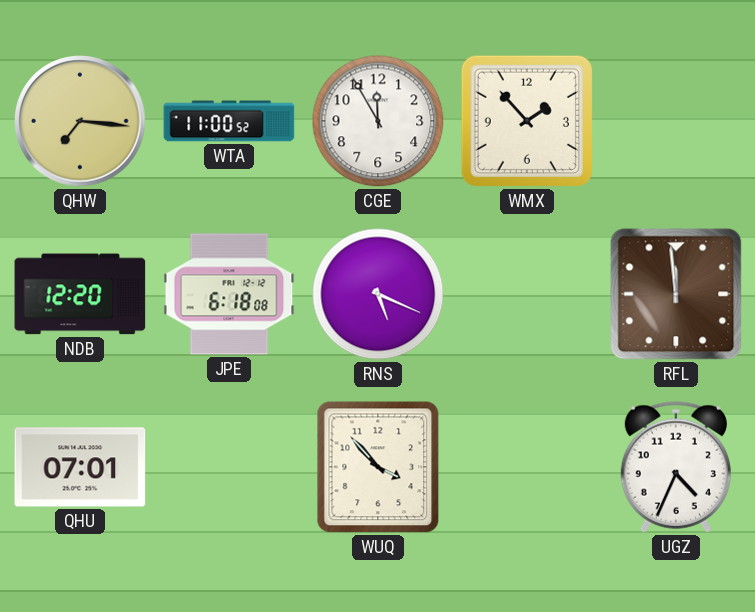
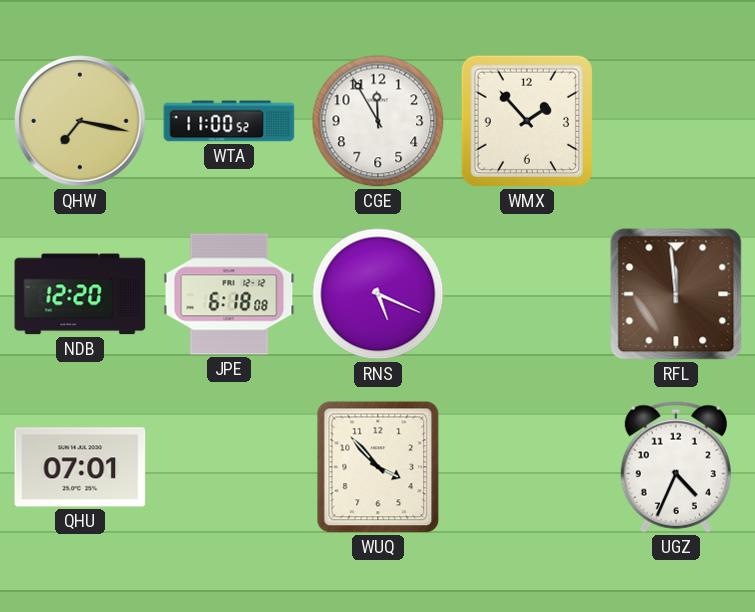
QHW: 7:16 -> 7:17
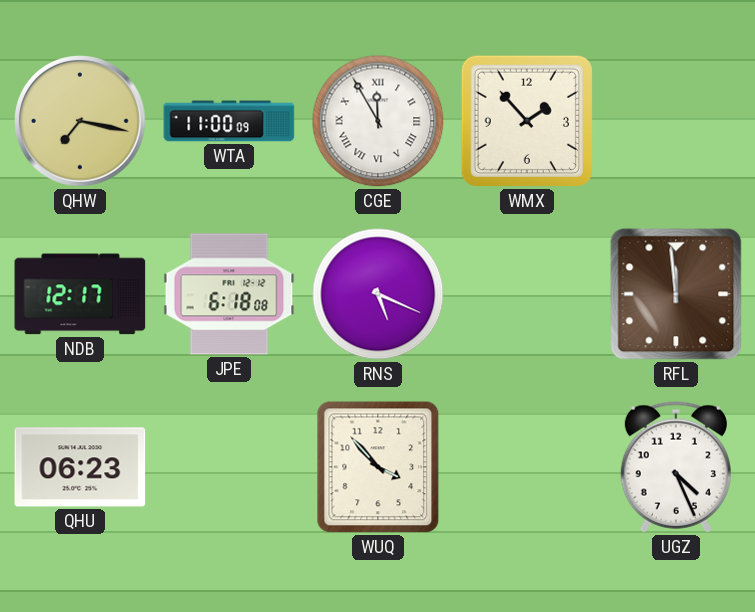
WTA: 11:00:52 -> 11:00:09
CGE numerals: Arabic -> Roman
NDB: 12:20 -> 12:17
QHU: 07:01 -> 06:23
UGZ: 4:34 -> 4:26
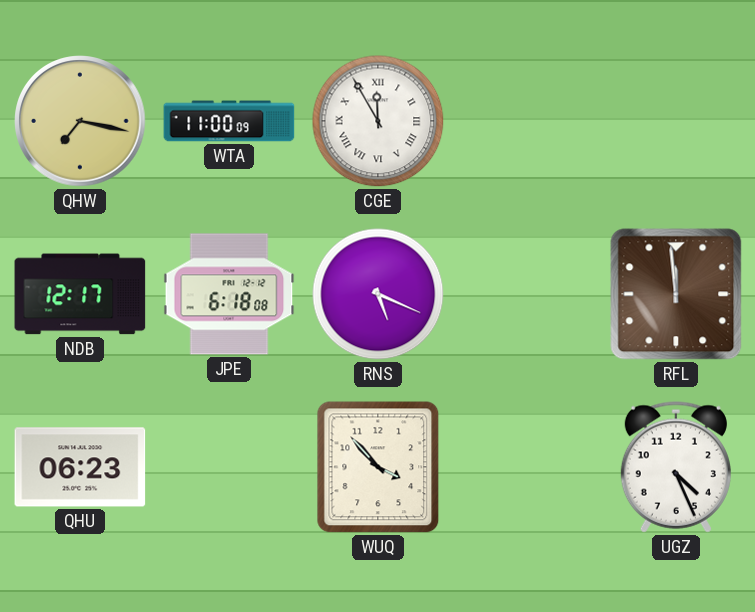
WMX: 1:53 -> none
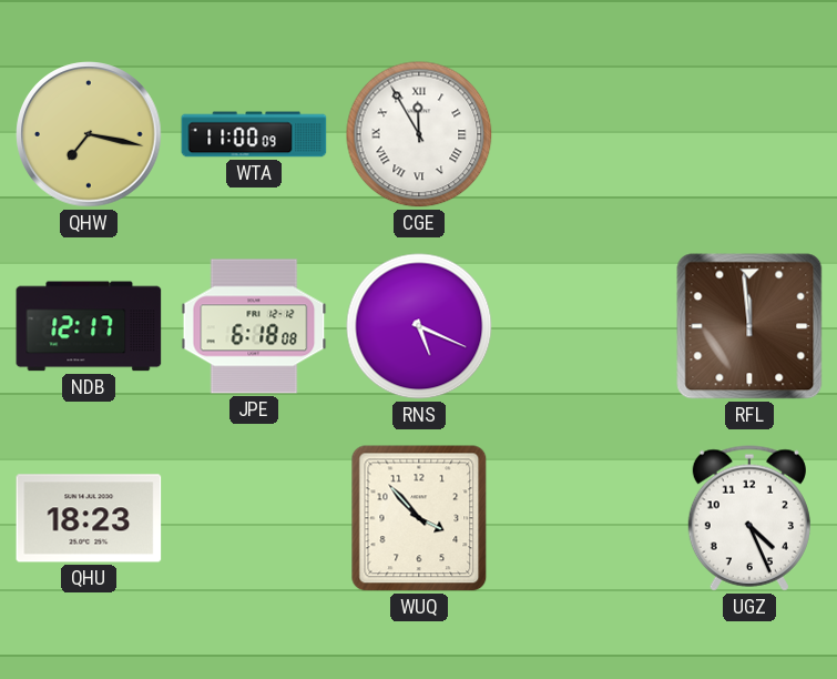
QHU: 06:23 -> 18:23
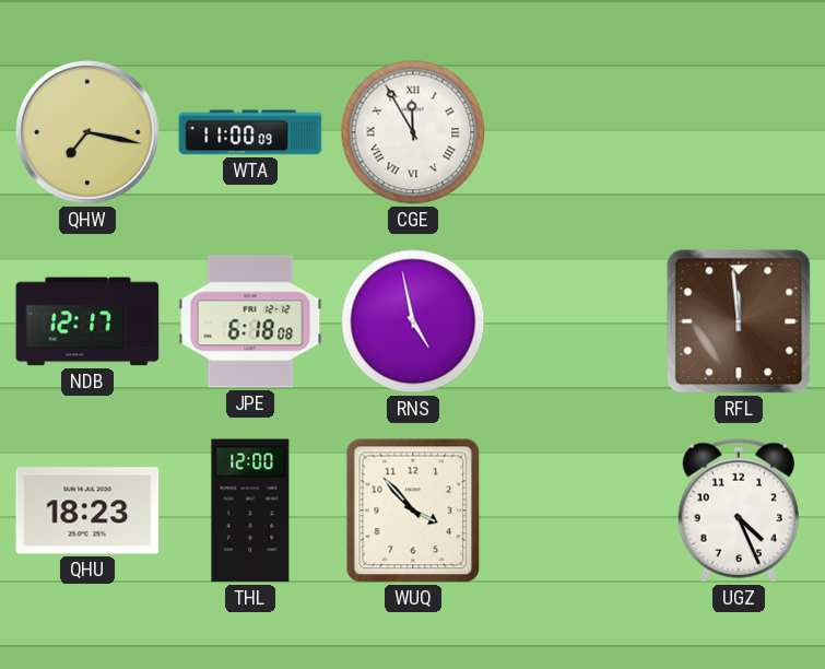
RNS: 5:19 -> 4:58
THL: none -> 12:00
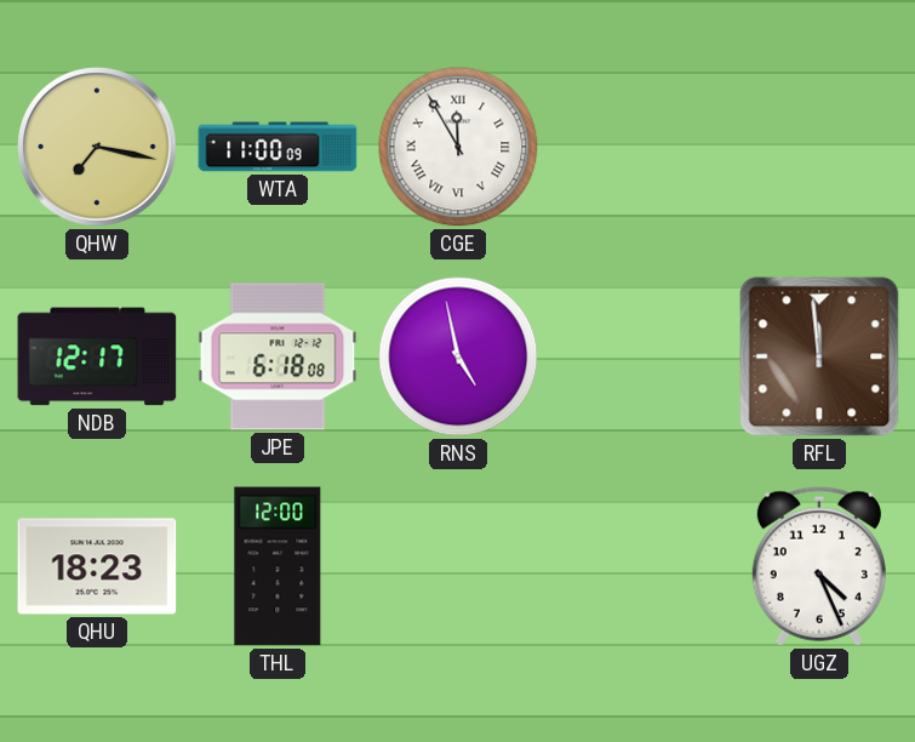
WUQ: 3:53 -> none
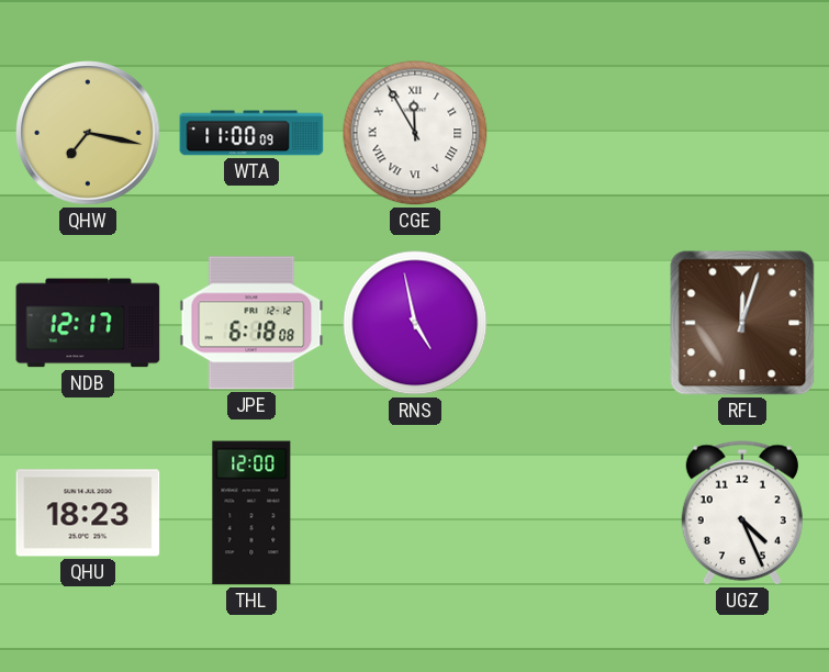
RFL: 11:59 -> 12:03
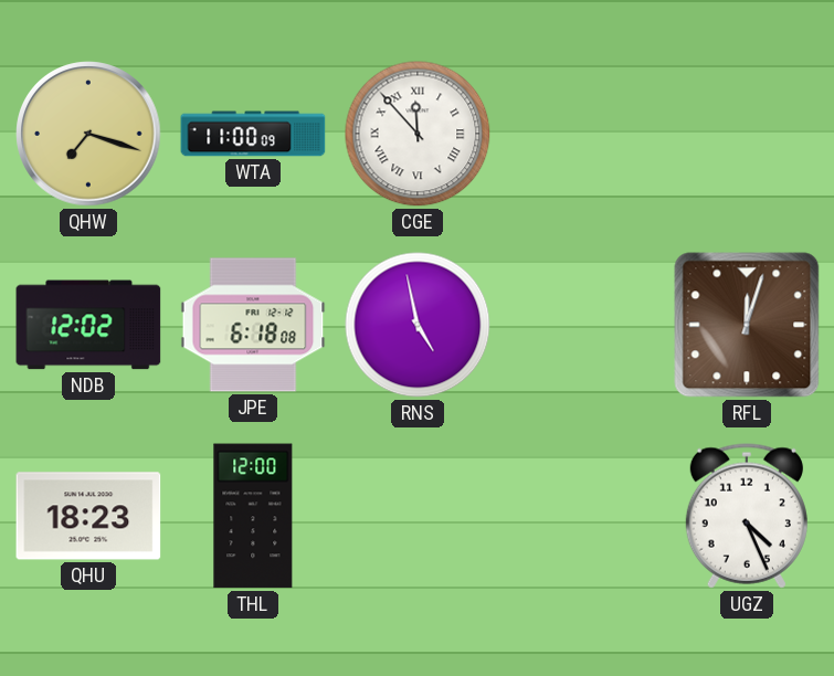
QHW: 7:17 -> 7:18
CGE: 11:55 -> 11:53
NDB: 12:17 -> 12:02
